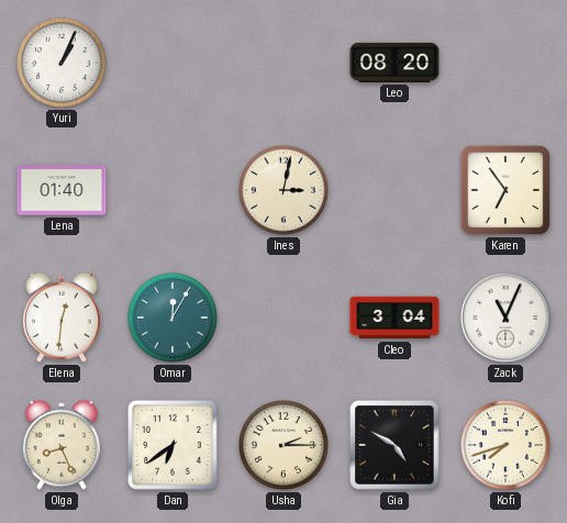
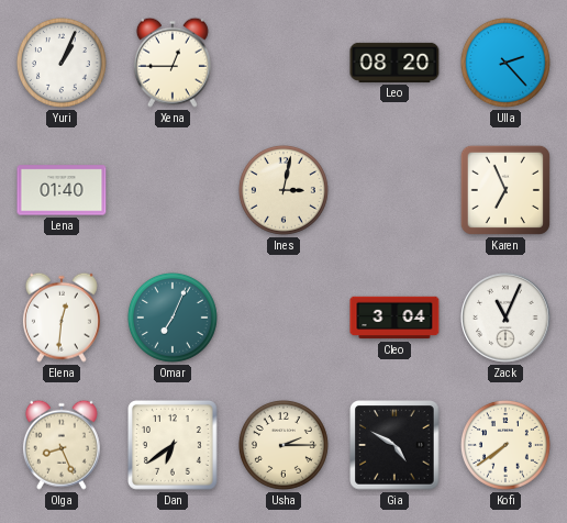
Xena: none -> 12:45
Ulla: none -> 2:23
Karen: 6:54 -> 6:56
Omar: 12:05 -> 7:04
Kofi: 7:42 -> 7:39
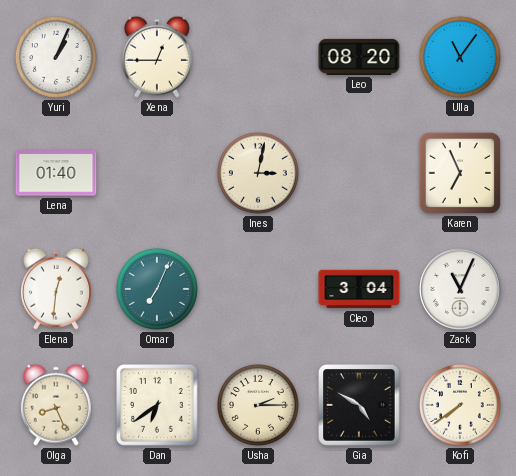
Ulla: 2:23 -> 11:06
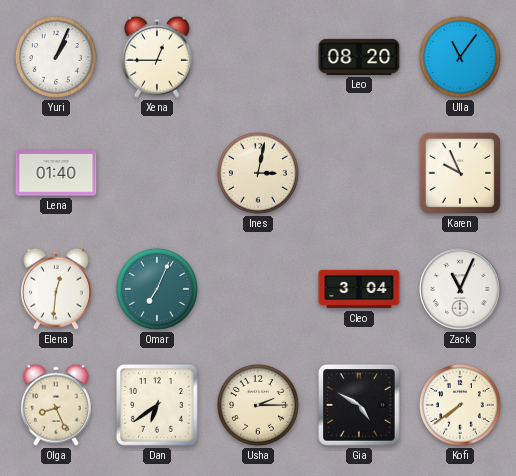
Karen: 6:56 -> 9:56
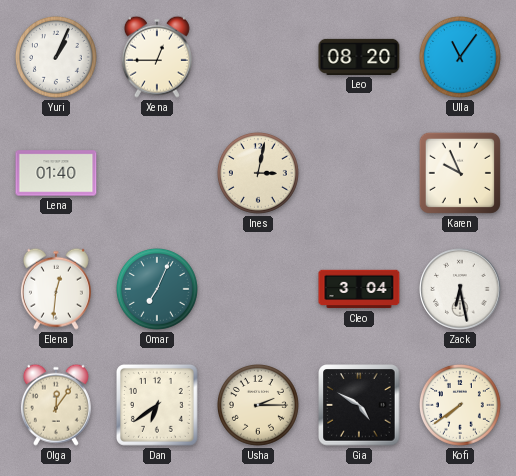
Zack: 11:04 -> 6:28
Olga: 8:26 -> 12:06
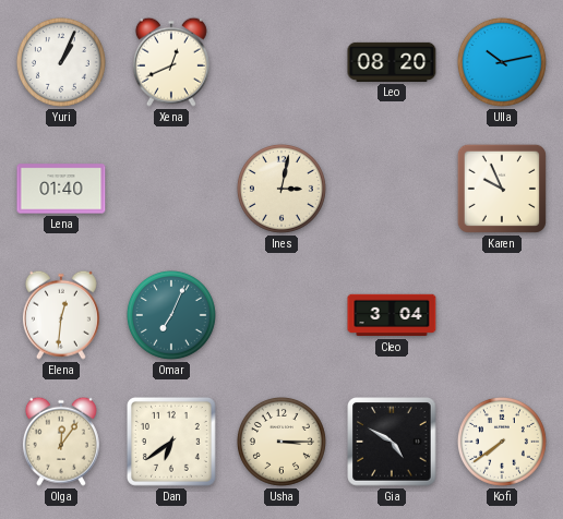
Xena: 12:45 -> 12:41
Ulla: 11:06 -> 10:13
Zack: 6:28 -> none
Usha: 2:15 -> 3:15
